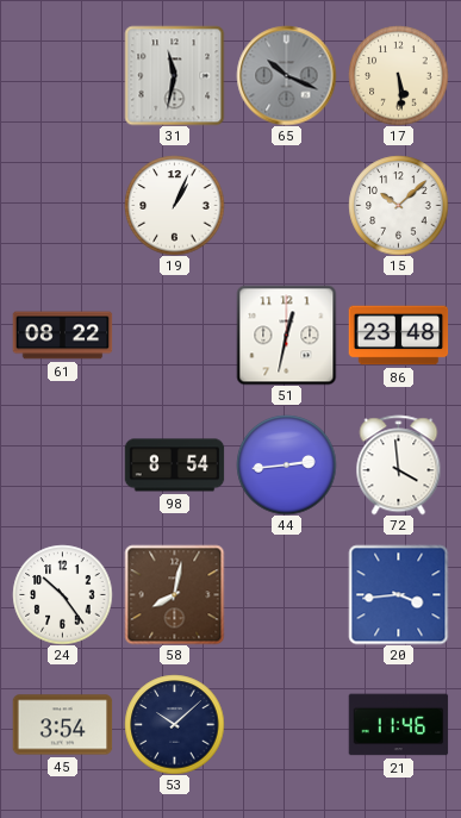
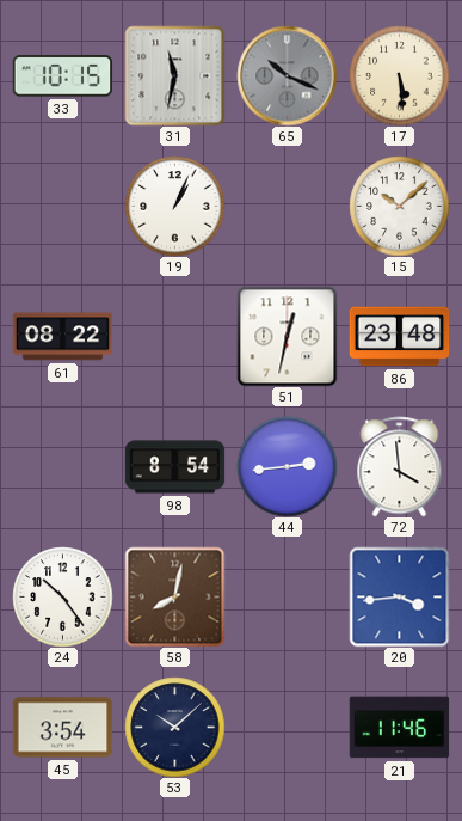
33: none -> 10:15
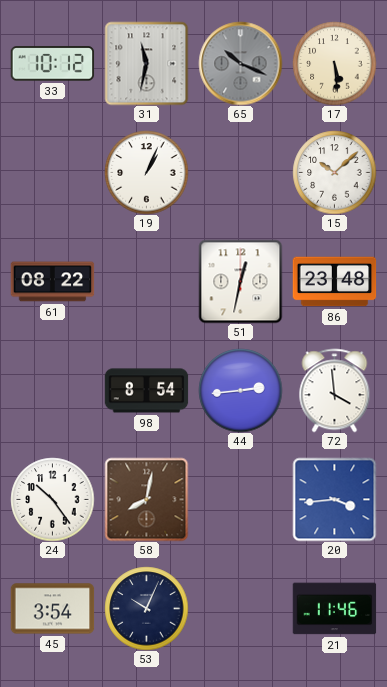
33: 10:15 -> 10:12
53: 10:08 -> 10:04
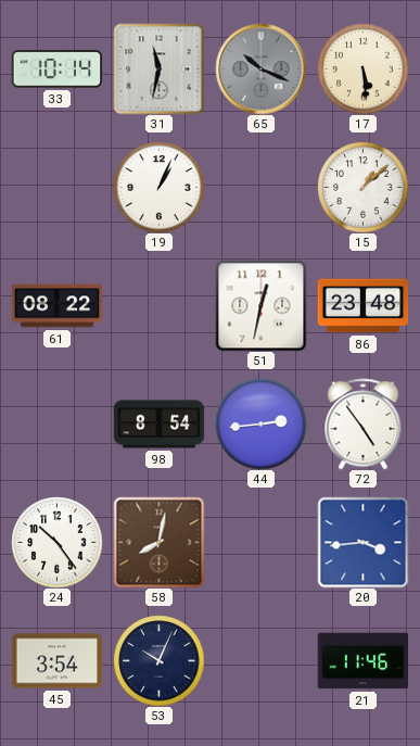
33: 10:12 -> 10:14
15: 10:08 -> 1:08
72: 3:59 -> 4:54
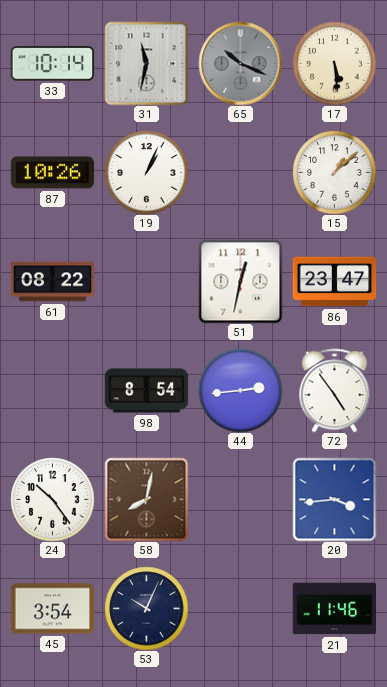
87: none -> 10:26
86: 23:48 -> 23:47
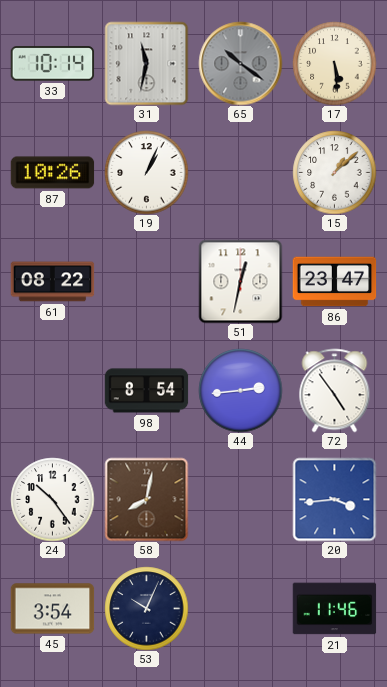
65: 10:19 -> 10:21
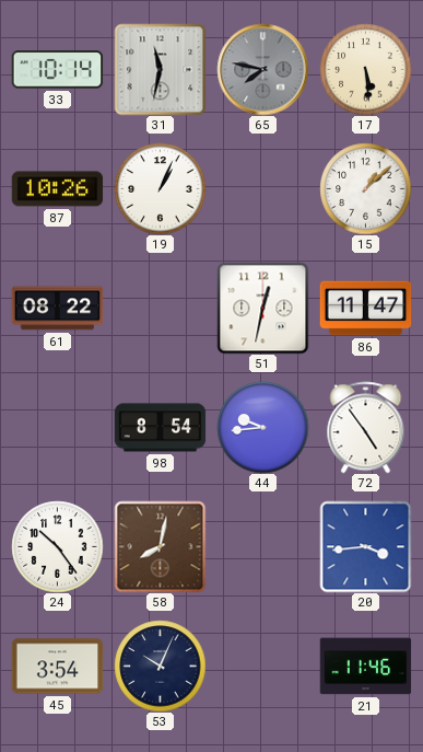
65: 10:21 -> 7:47
86: 23:47 -> 11:47
44: 2:44 -> 9:44
